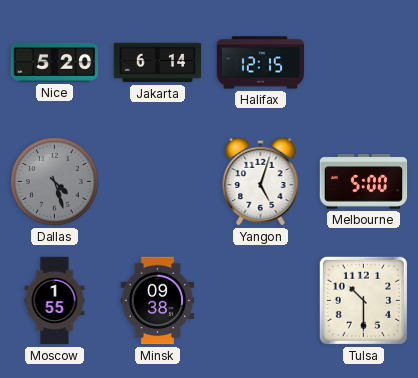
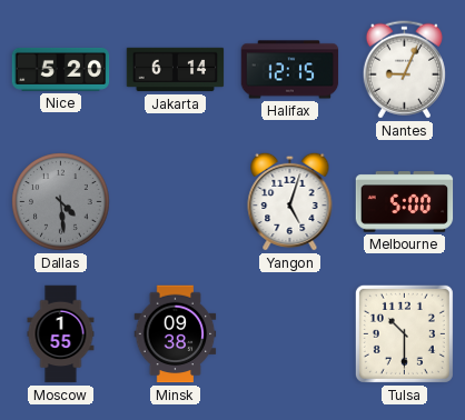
Nantes: none -> 9:04
Dallas: 4:27 -> 4:29
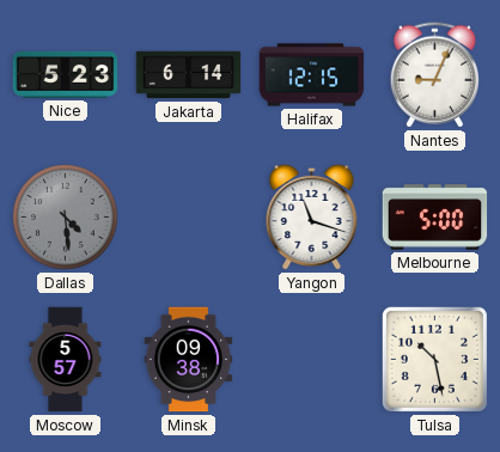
Nice: 5:20 -> 5:23
Yangon: 5:03 -> 11:18
Moscow: 1:55 -> 5:57
Tulsa: 10:30 -> 10:28
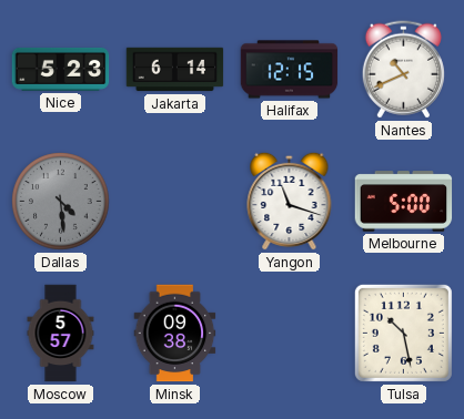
Nantes: 9:04 -> 10:41
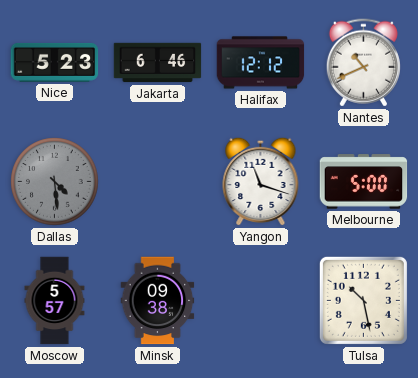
Jakarta: 6:14 -> 6:46
Halifax: 12:15 -> 12:12
